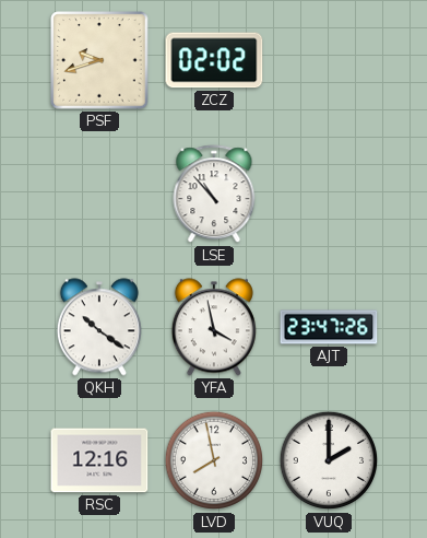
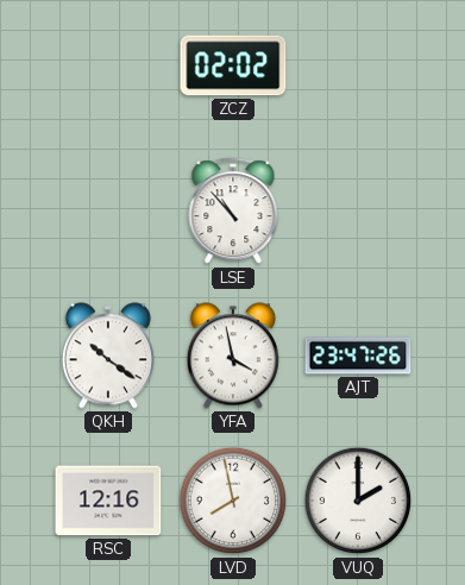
PSF: 9:42 -> none
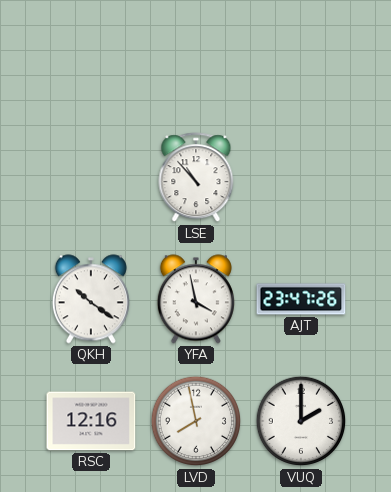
ZCZ: 02:02 -> none
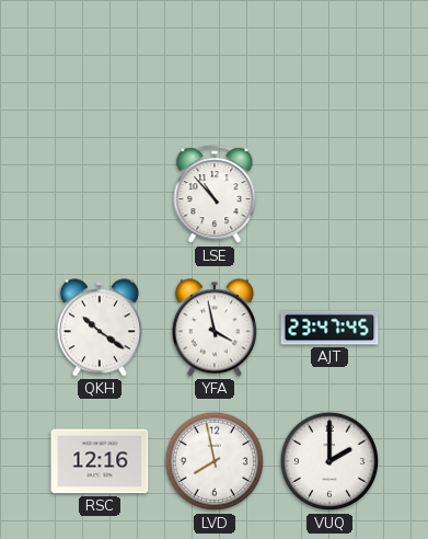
AJT: 23:47:26 -> 23:47:45
